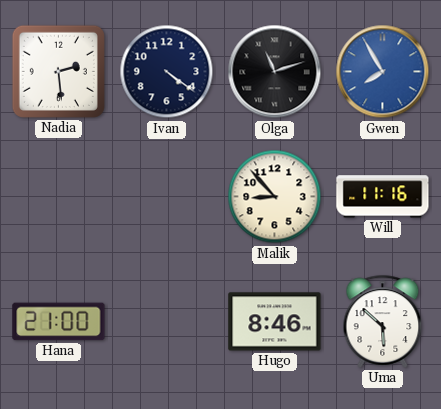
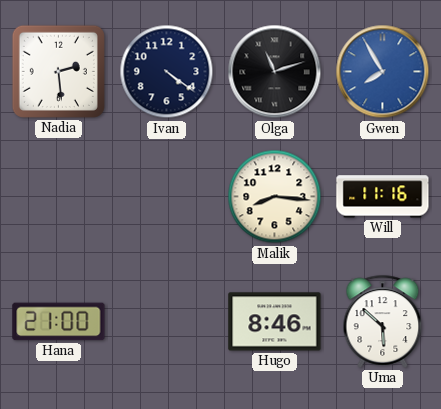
Malik: 8:53 -> 8:16
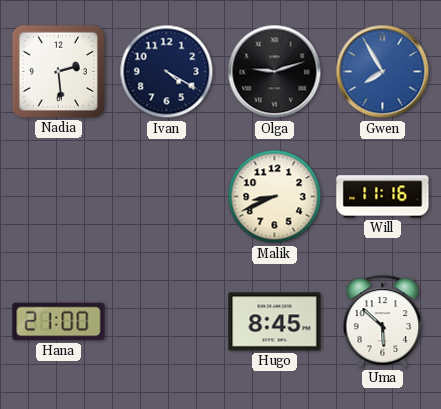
Ivan: 4:21 -> 4:20
Olga: 11:12 -> 9:12
Malik: 8:16 -> 8:41
Hugo: 8:46 -> 8:45
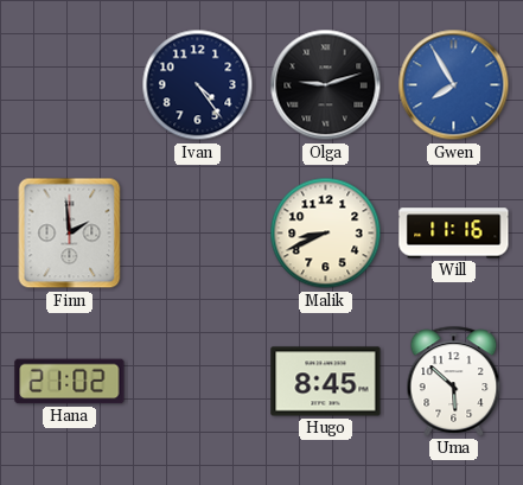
Nadia: 2:29 -> none
Ivan: 4:20 -> 4:24
Finn: none -> 1:59
Hana: 21:00 -> 21:02
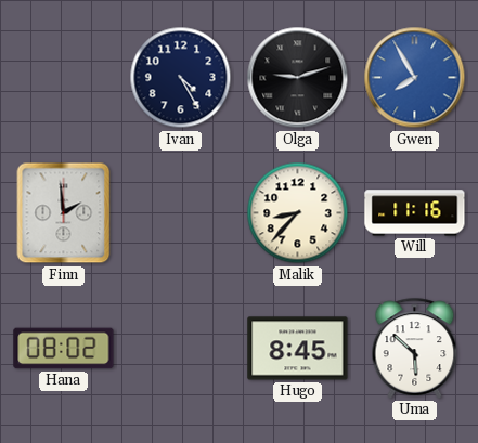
Ivan: 4:24 -> 4:25
Malik: 8:41 -> 8:37
Hana: 21:02 -> 08:02
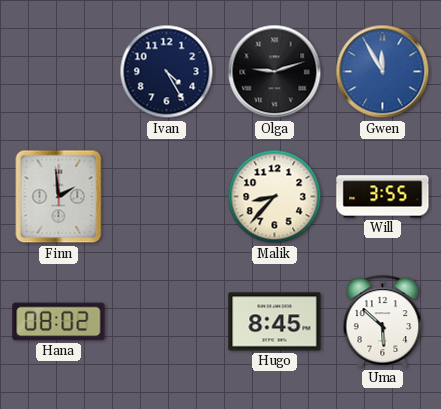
Gwen: 7:55 -> 11:55
Will: 11:16 -> 3:55
